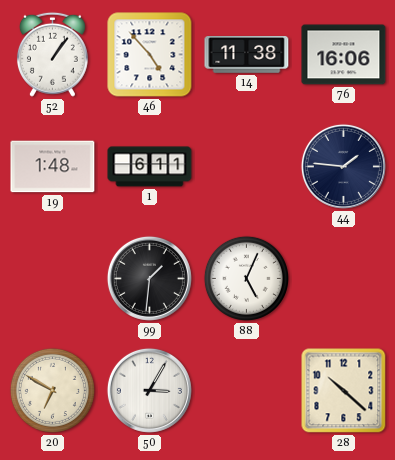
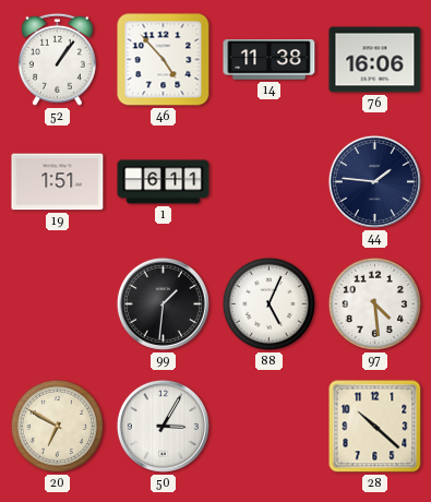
19: 1:48 -> 1:51
97: none -> 4:29
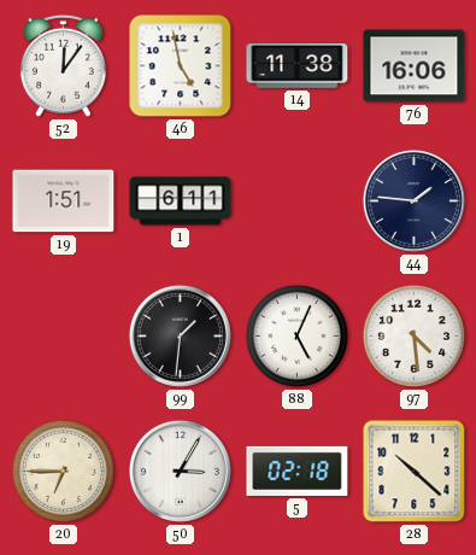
52: 1:06 -> 12:06
46: 4:53 -> 4:58
20: 6:50 -> 6:45
5: none -> 02:18
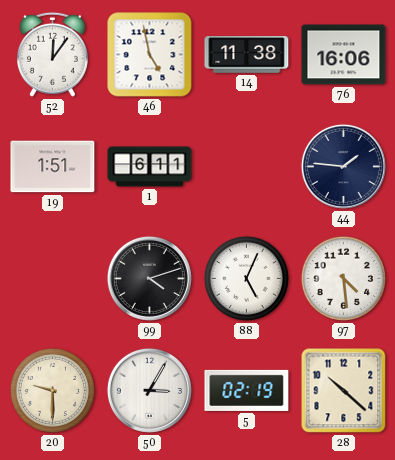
99: 1:31 -> 4:12
20: 6:45 -> 9:30
5: 02:18 -> 02:19
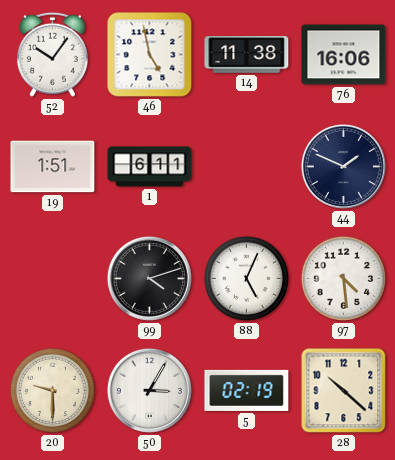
52: 12:06 -> 10:06
44: 1:46 -> 1:49
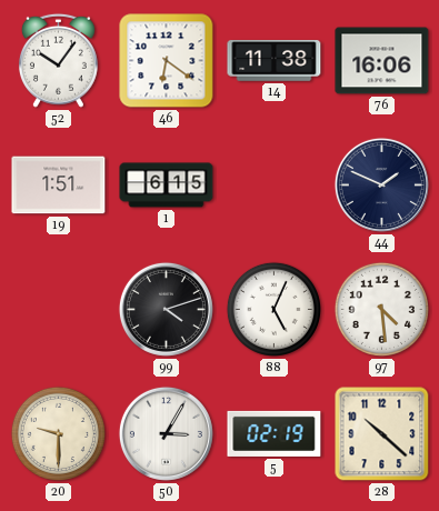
46: 4:58 -> 6:21
1: 6:11 -> 6:15
